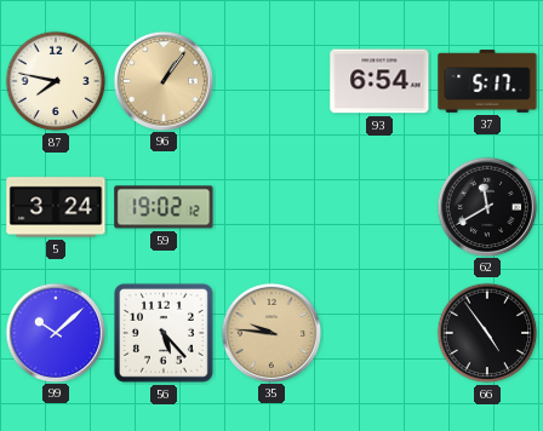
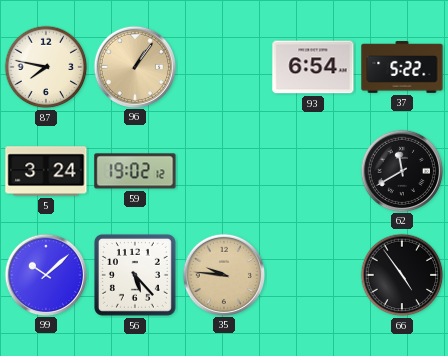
37: 5:17 -> 5:22
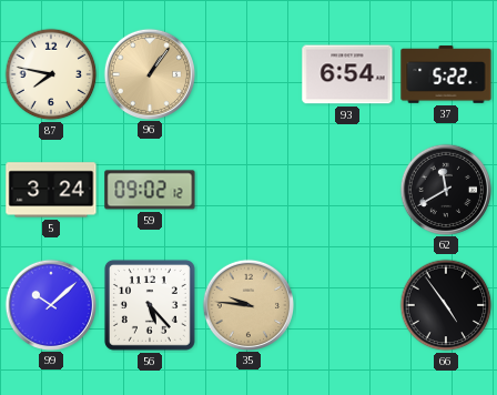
59: 19:02 -> 09:02
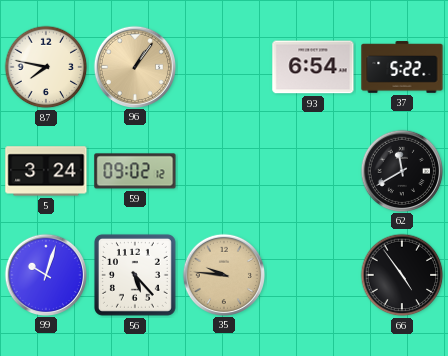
99: 10:08 -> 10:03
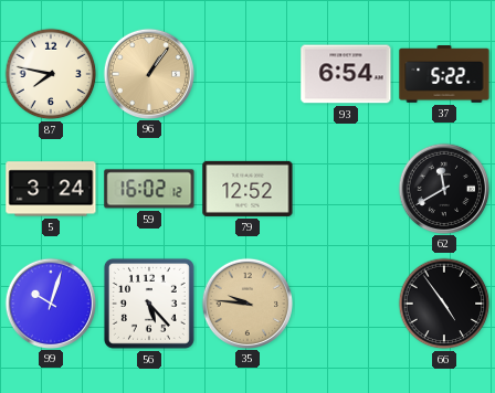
59: 09:02 -> 16:02
79: none -> 12:52
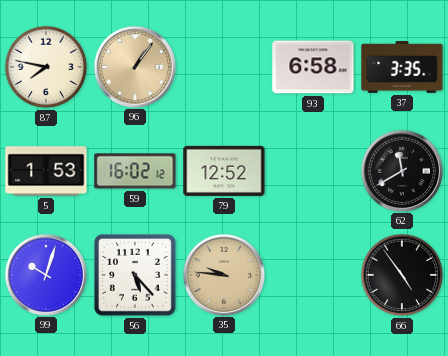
93: 6:54 -> 6:58
37: 5:22 -> 3:35
5: 3:24 -> 1:53
